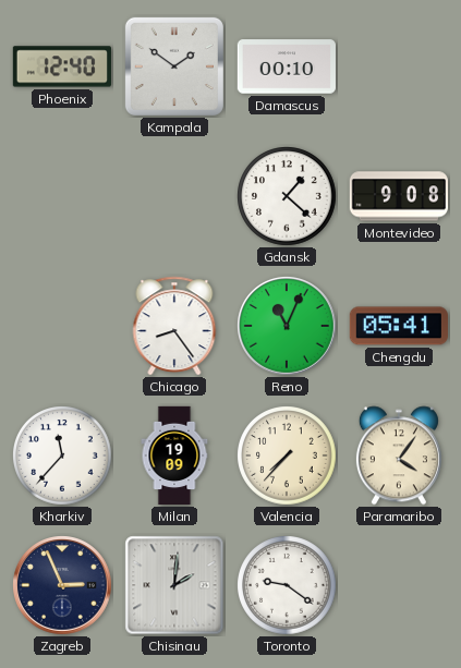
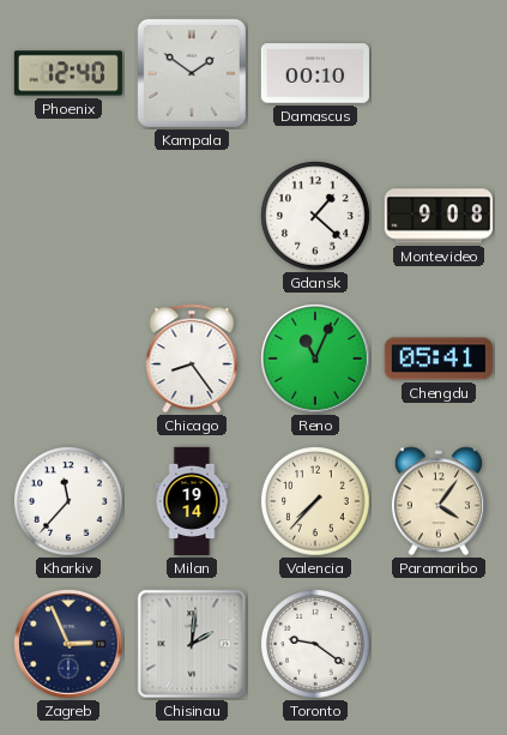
Milan: 19:09 -> 19:14
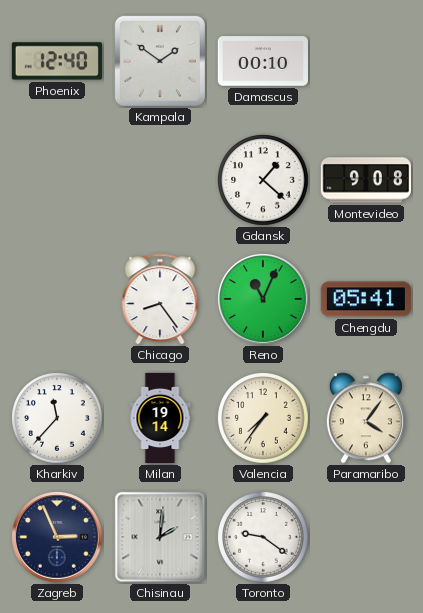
Valencia: 7:37 -> 7:36
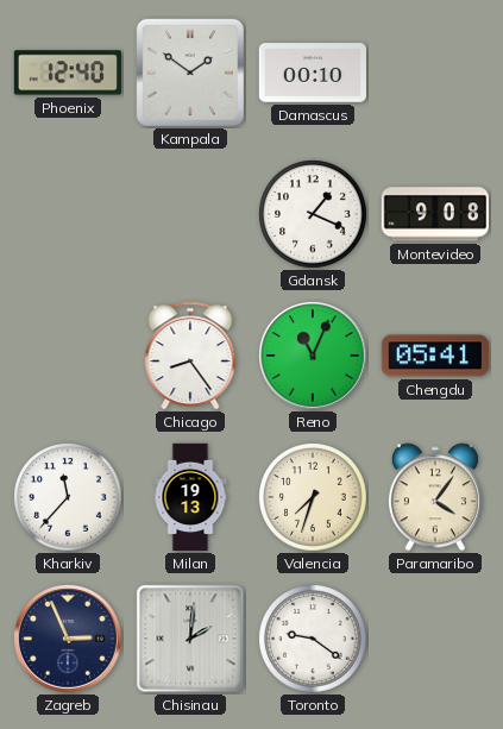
Gdansk: 1:22 -> 1:19
Milan: 19:14 -> 19:13
Valencia: 7:36 -> 7:33
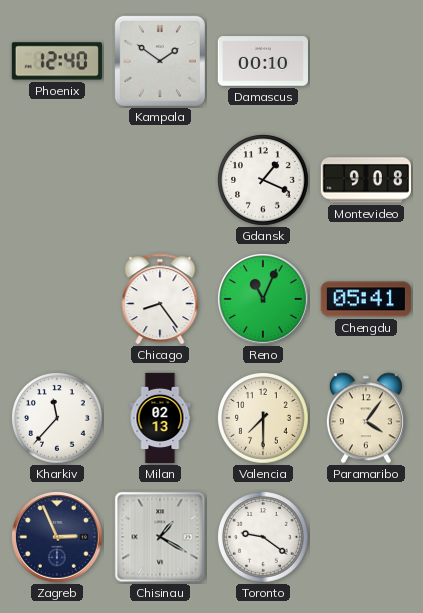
Milan: 19:13 -> 02:13
Valencia: 7:33 -> 7:30
Chisinau: 2:01 -> 1:20
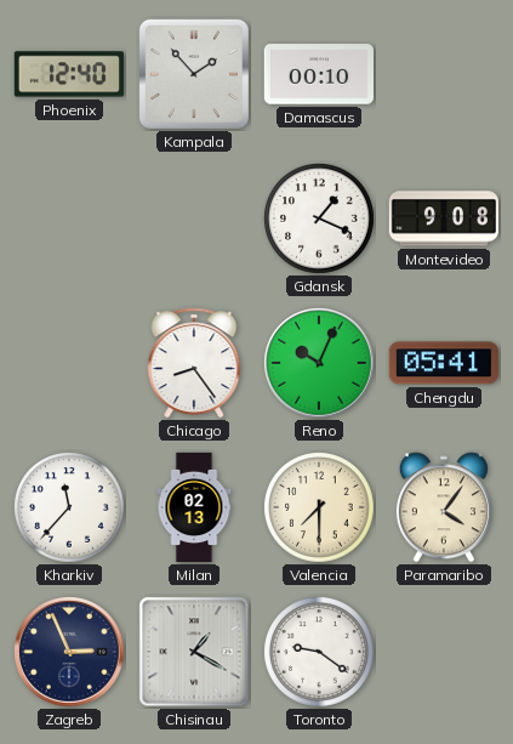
Kampala: 1:51 -> 1:53
Reno: 11:04 -> 10:04
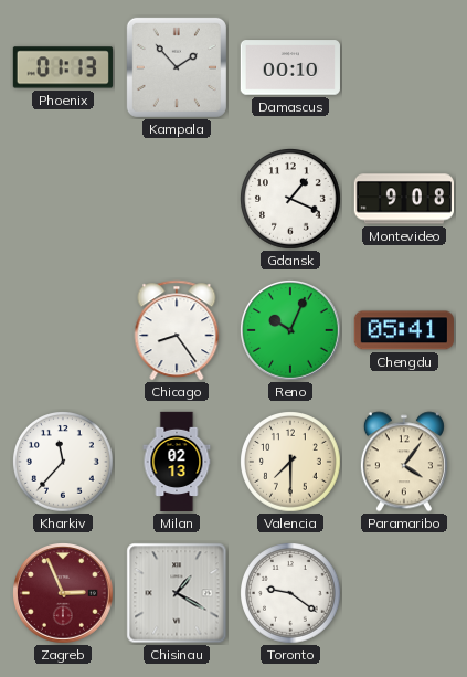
Phoenix: 12:40 -> 01:13
Zagreb dial: navy -> burgundy
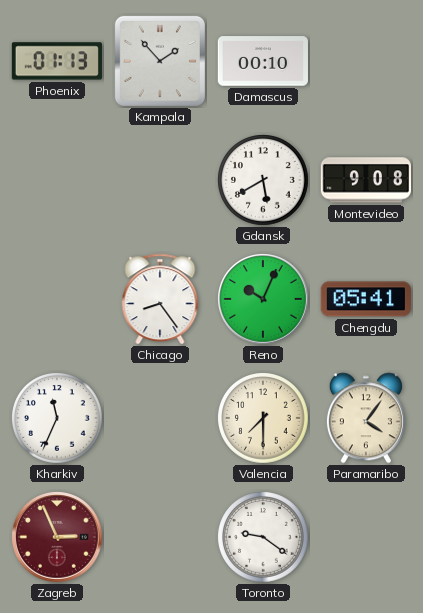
Gdansk: 1:19 -> 5:40
Kharkiv: 11:37 -> 11:34
Milan: 02:13 -> none
Chisinau: 1:20 -> none
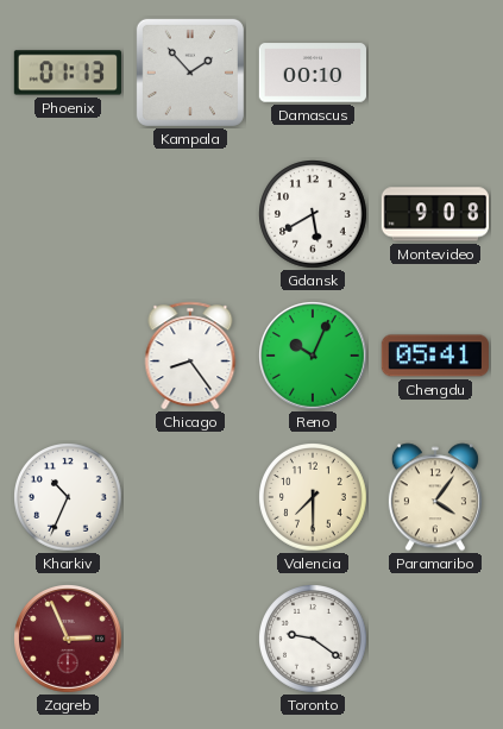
Kharkiv: 11:34 -> 10:34
